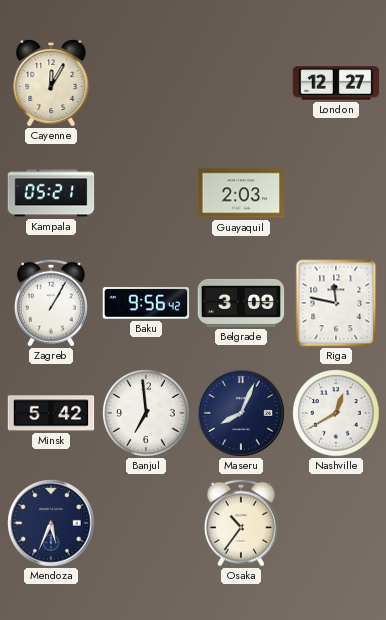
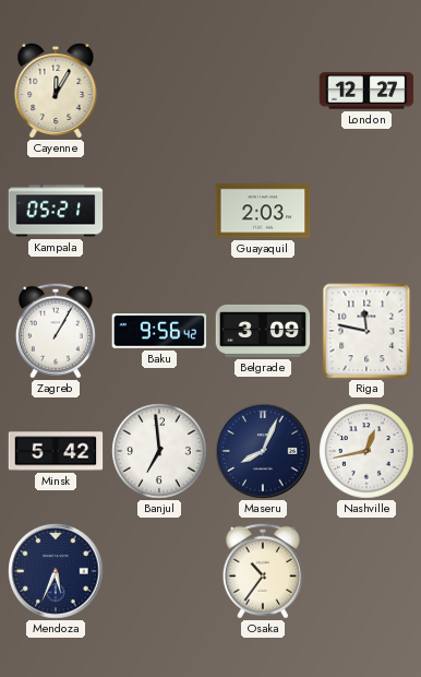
Nashville: 12:40 -> 12:43
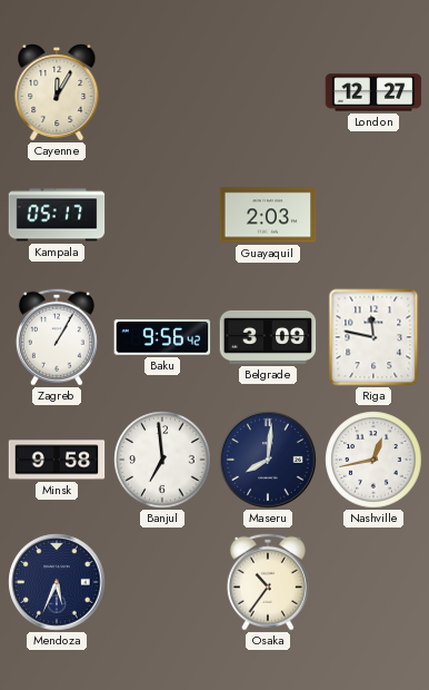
Kampala: 05:21 -> 05:17
Minsk: 5:42 -> 9:58
Maseru: 8:04 -> 8:01
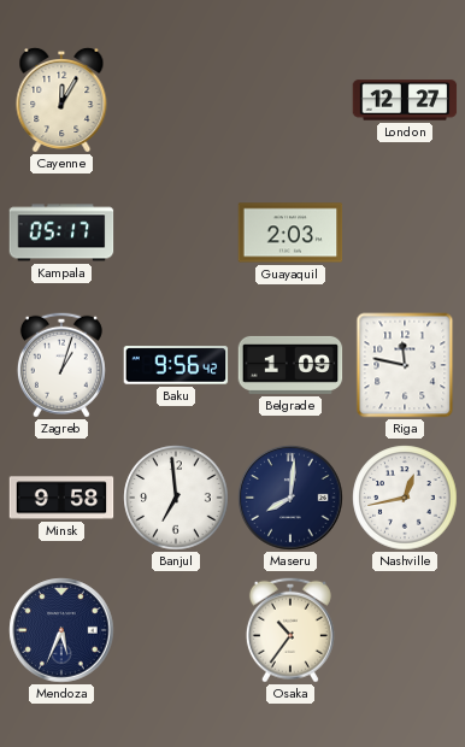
Zagreb: 1:05 -> 1:03
Belgrade: 3:09 -> 1:09
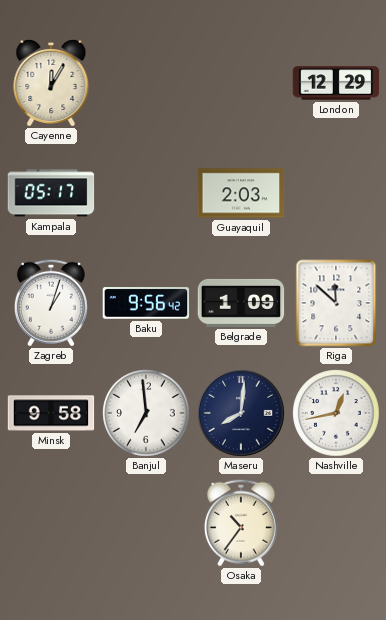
London: 12:27 -> 12:29
Riga: 11:47 -> 11:52
Mendoza: 5:34 -> none
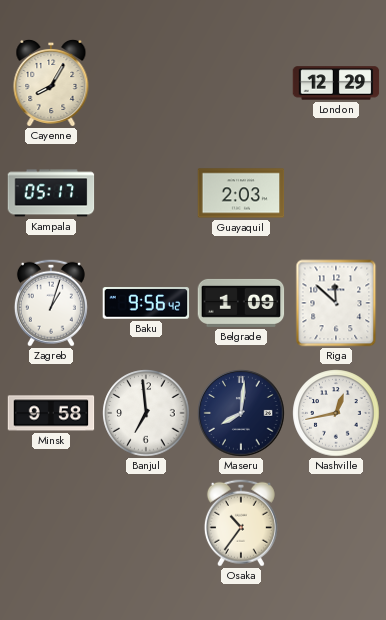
Cayenne: 12:05 -> 8:05
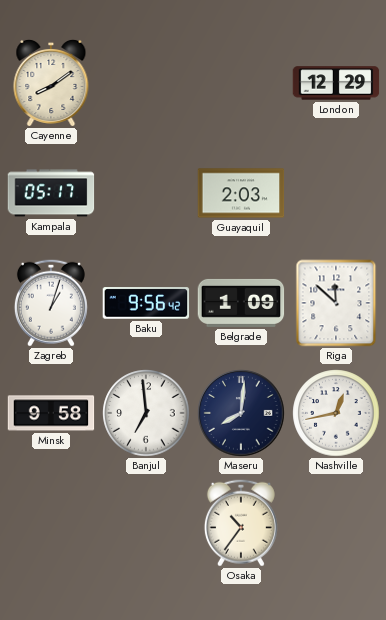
Cayenne: 8:05 -> 8:09
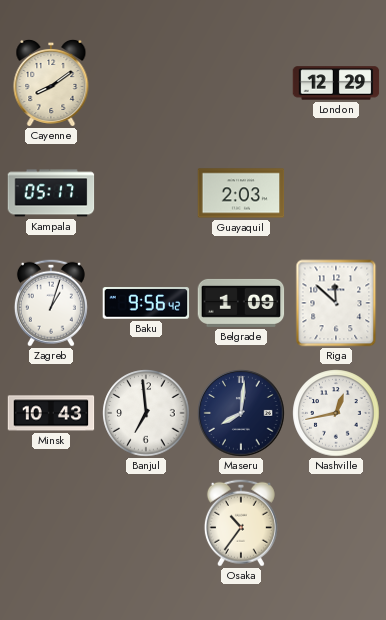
Minsk: 9:58 -> 10:43
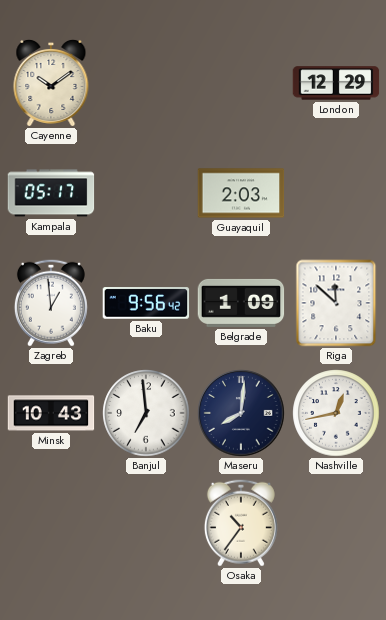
Cayenne: 8:09 -> 10:09
Zagreb: 1:03 -> 12:59
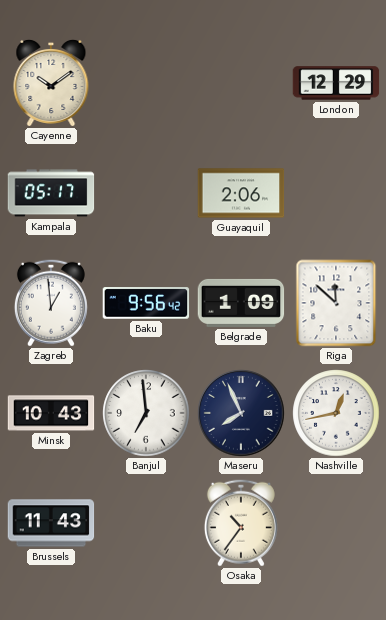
Guayaquil: 2:03 -> 2:06
Maseru: 8:01 -> 7:56
Brussels: none -> 11:43
